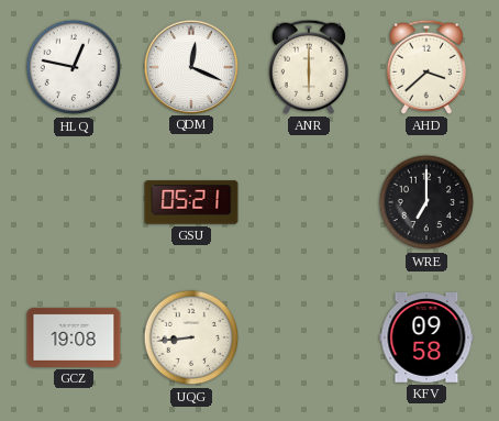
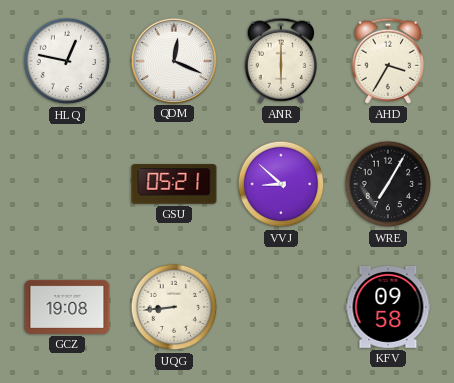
AHD: 3:38 -> 3:35
VVJ: none -> 8:52
WRE: 7:00 -> 7:05
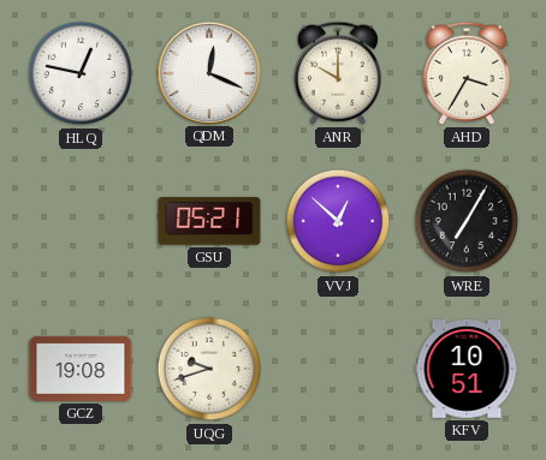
ANR: 6:00 -> 10:00
VVJ: 8:52 -> 12:52
UQG: 8:44 -> 9:42
KFV: 09:58 -> 10:51
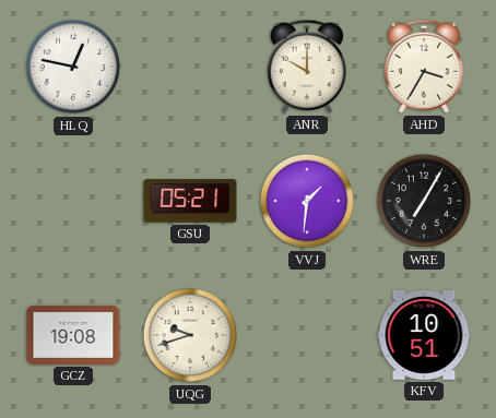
QDM: 12:19 -> none
VVJ: 12:52 -> 1:31
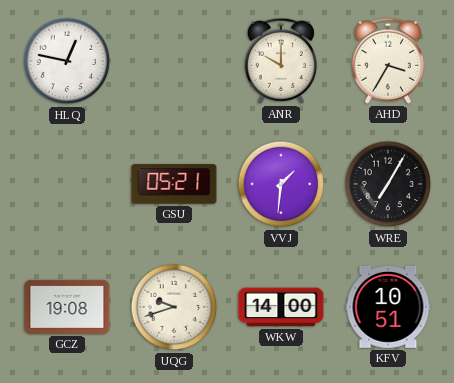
WKW: none -> 14:00
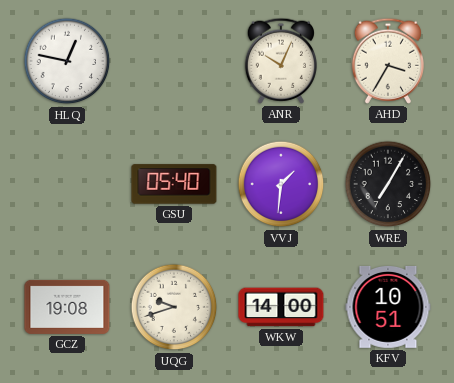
ANR: 10:00 -> 10:04
GSU: 05:21 -> 05:40
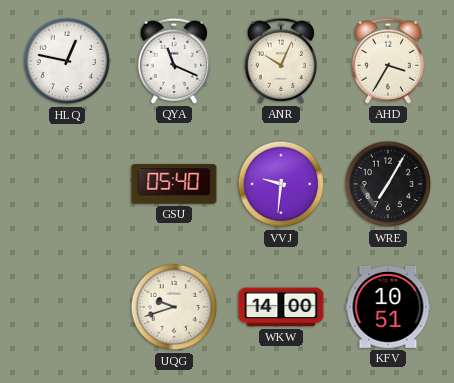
QYA: none -> 11:19
VVJ: 1:31 -> 9:31
GCZ: 19:08 -> none
